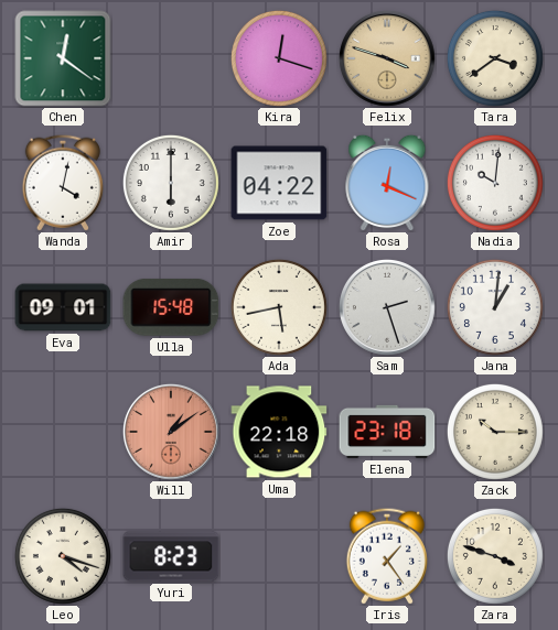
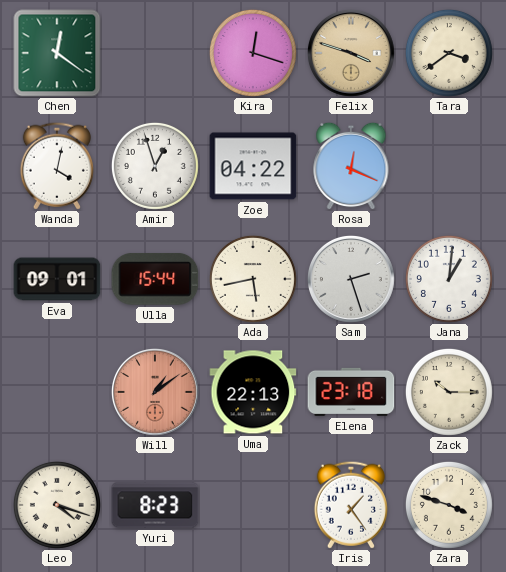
Amir: 6:00 -> 12:57
Nadia: 10:01 -> none
Ulla: 15:48 -> 15:44
Uma: 22:18 -> 22:13
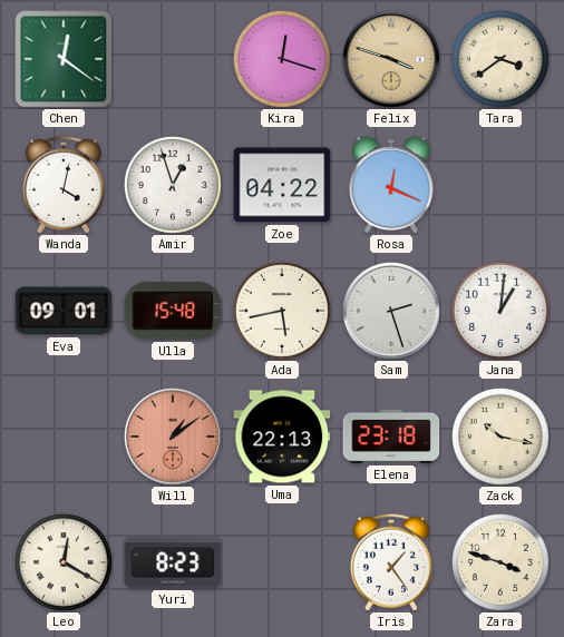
Ulla: 15:44 -> 15:48
Zack: 10:15 -> 10:17
Leo: 4:18 -> 12:20
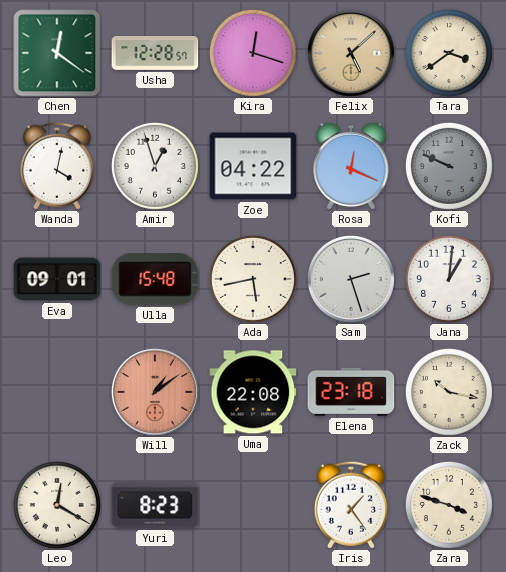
Usha: none -> 12:28
Felix: 3:48 -> 5:08
Kofi: none -> 9:49
Uma: 22:13 -> 22:08
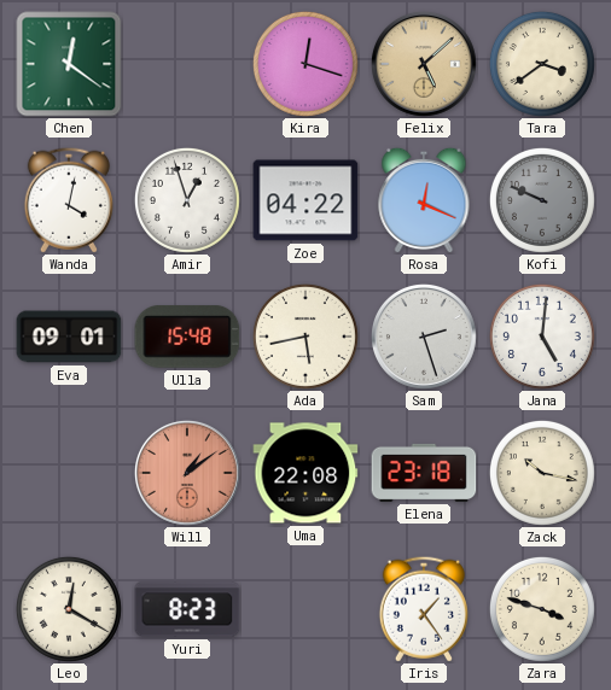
Usha: 12:28 -> none
Jana: 1:01 -> 5:01
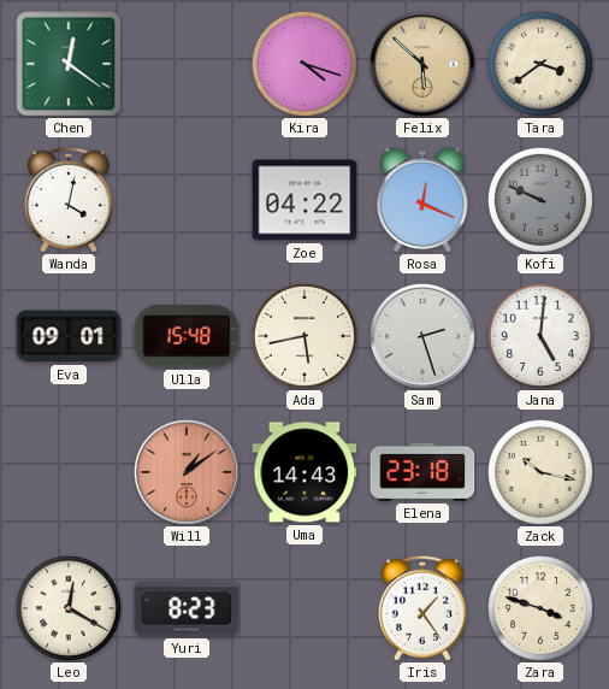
Kira: 12:18 -> 4:18
Felix: 5:08 -> 5:52
Amir: 12:57 -> none
Uma: 22:08 -> 14:43
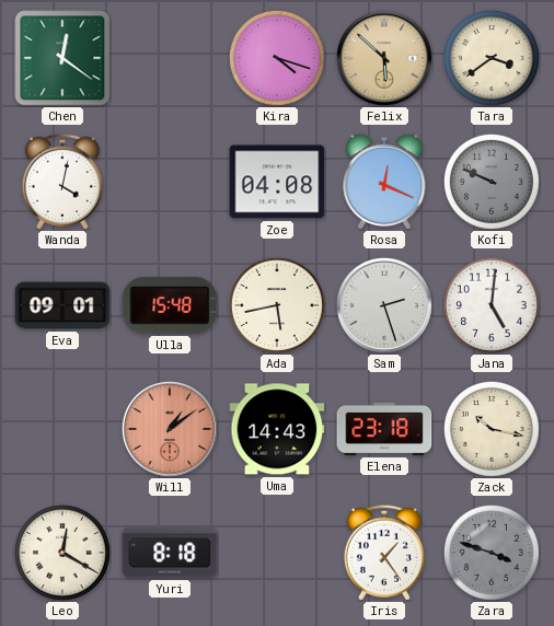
Zoe: 04:22 -> 04:08
Yuri: 8:23 -> 8:18
Zara dial: cream -> grey
